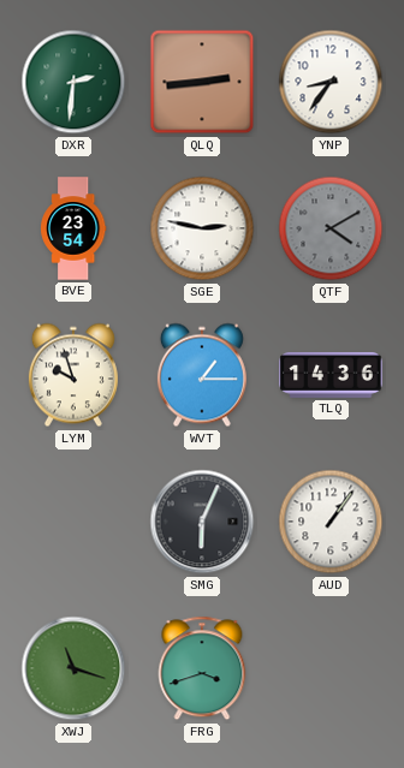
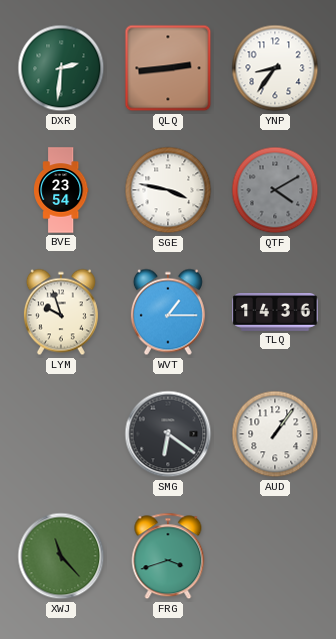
SGE: 2:47 -> 3:47
SMG: 6:04 -> 6:21
XWJ: 11:18 -> 11:23
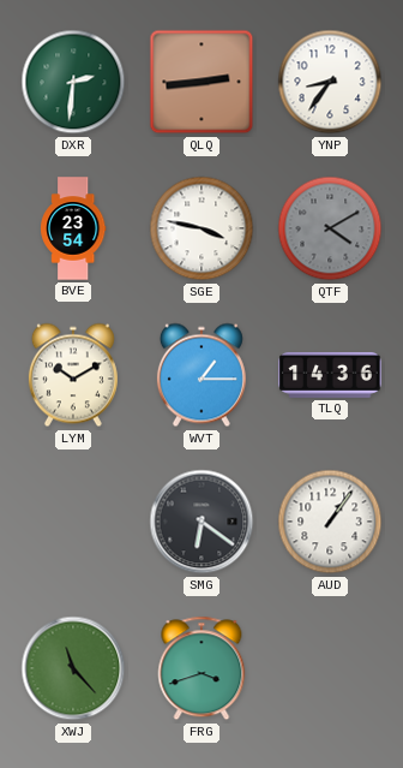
LYM: 9:57 -> 10:10
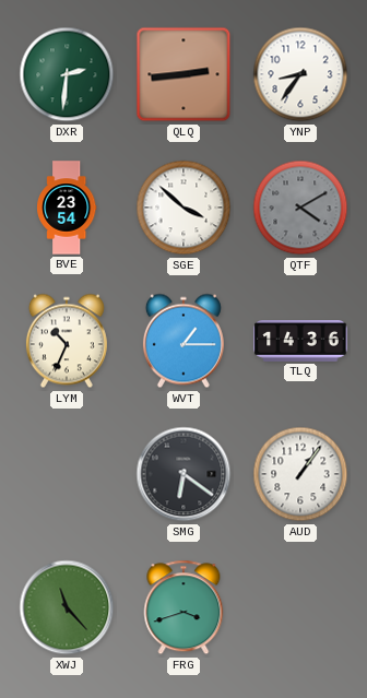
SGE: 3:47 -> 3:52
LYM: 10:10 -> 10:34
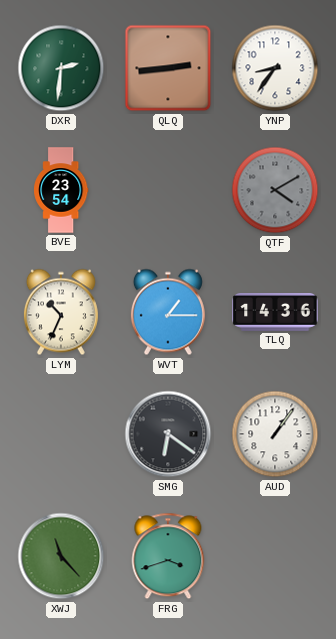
SGE: 3:52 -> none
